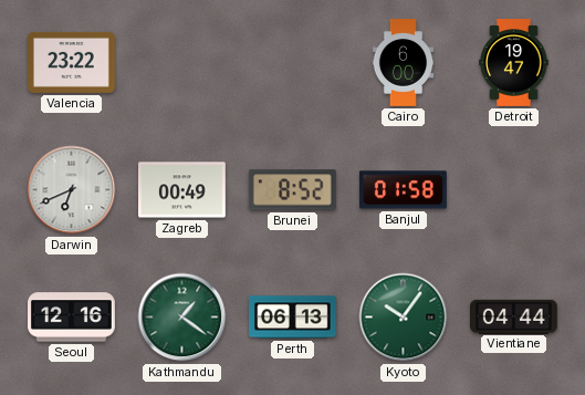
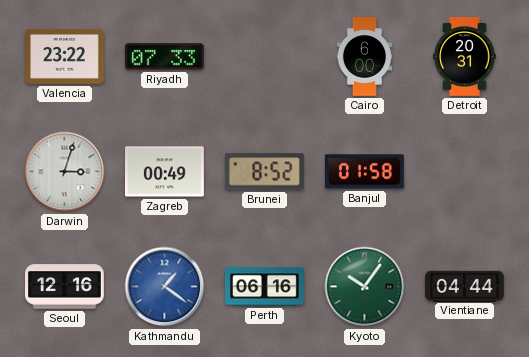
Riyadh: none -> 07:33
Detroit: 19:47 -> 20:31
Darwin: 6:41 -> 3:03
Kathmandu dial: green -> blue
Perth: 06:13 -> 06:16
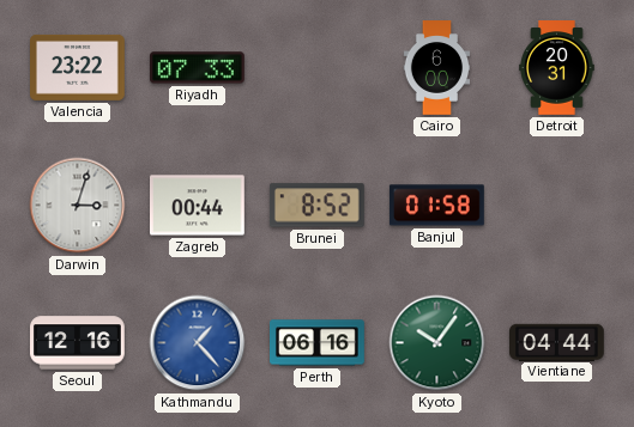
Zagreb: 00:49 -> 00:44
Kathmandu: 1:21 -> 1:23
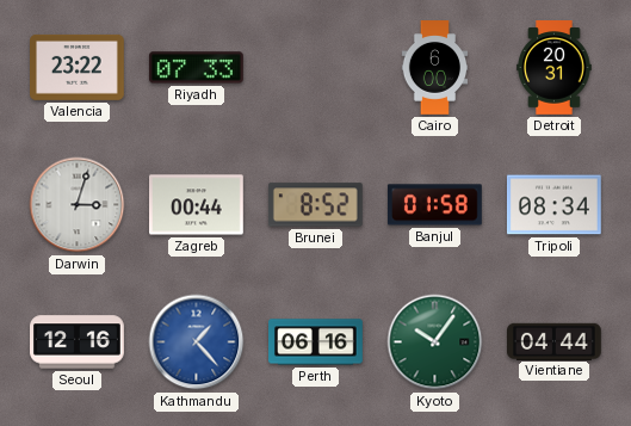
Tripoli: none -> 08:34
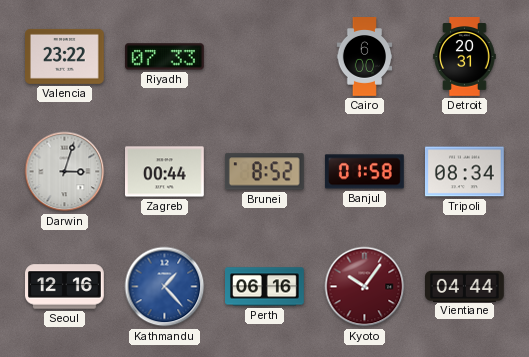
Kyoto dial: green -> burgundy
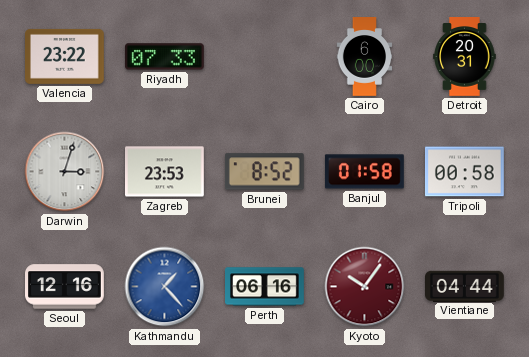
Zagreb: 00:44 -> 23:53
Tripoli: 08:34 -> 00:58
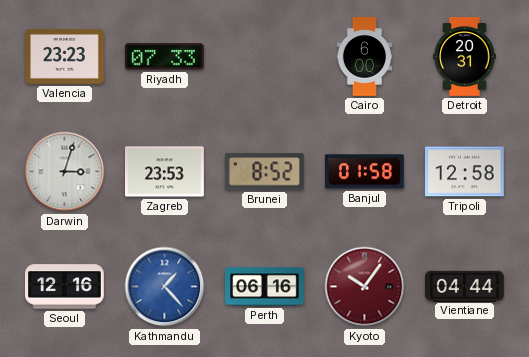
Valencia: 23:22 -> 23:23
Tripoli: 00:58 -> 12:58
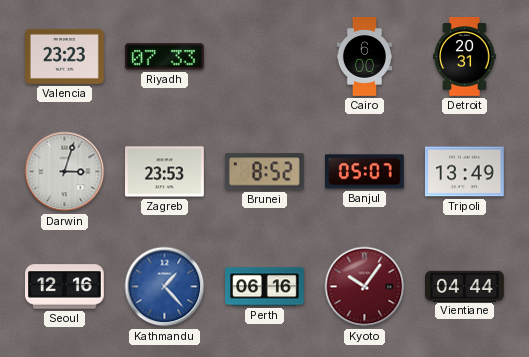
Banjul: 01:58 -> 05:07
Tripoli: 12:58 -> 13:49
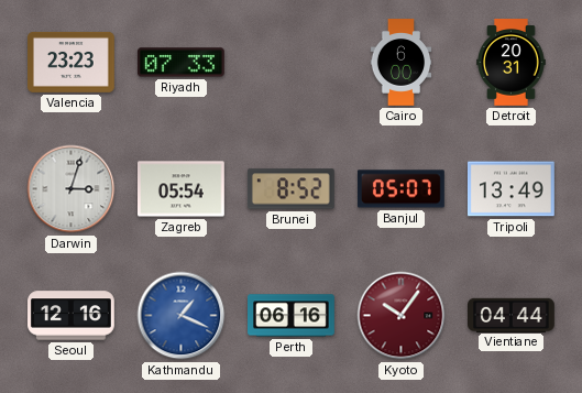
Zagreb: 23:53 -> 05:54
Kathmandu: 1:23 -> 1:19
